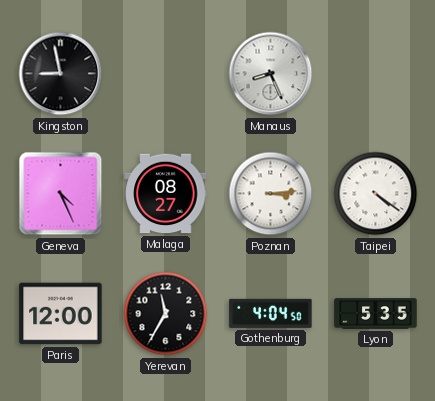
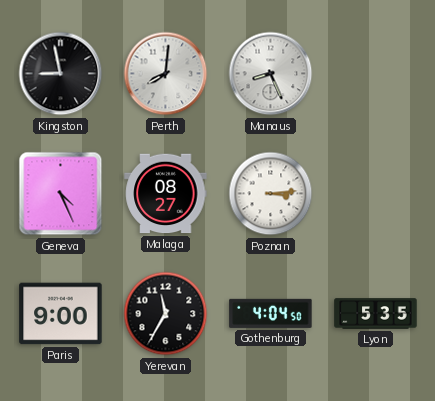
Perth: none -> 8:01
Taipei: 4:21 -> none
Paris: 12:00 -> 9:00
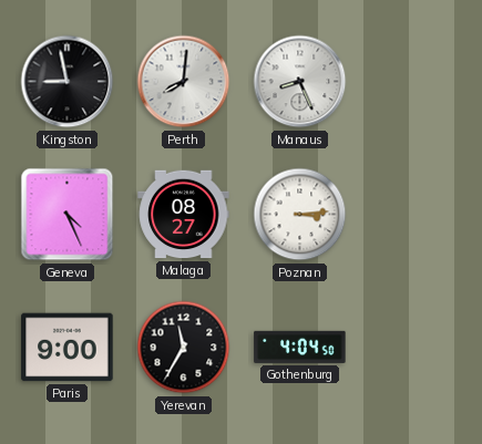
Lyon: 5:35 -> none
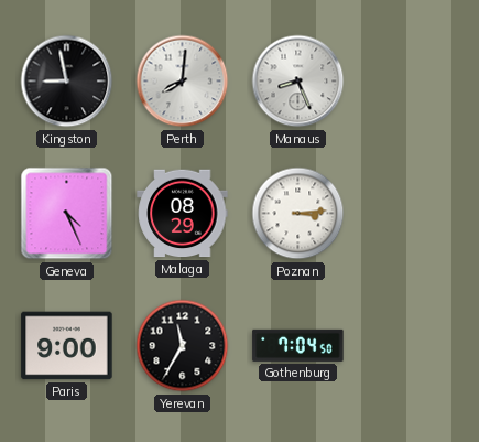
Malaga: 08:27 -> 08:29
Gothenburg: 4:04 -> 7:04
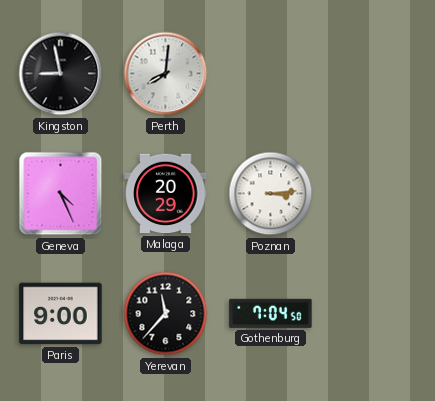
Manaus: 8:26 -> none
Malaga: 08:29 -> 20:29
Yerevan: 11:35 -> 11:37
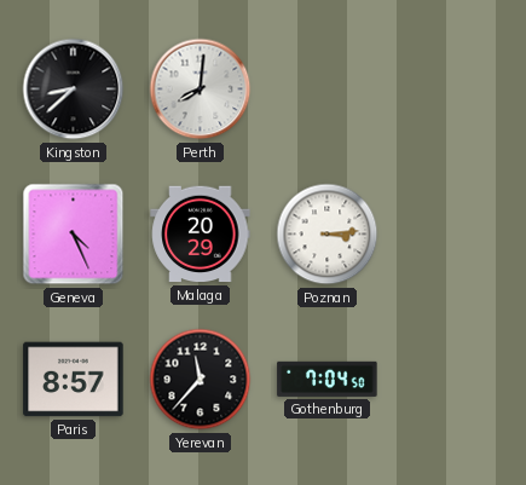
Kingston: 8:58 -> 8:38
Paris: 9:00 -> 8:57
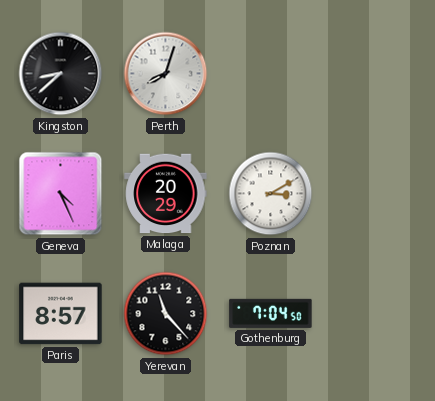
Perth: 8:01 -> 8:03
Poznan: 3:14 -> 3:10
Yerevan: 11:37 -> 11:23
